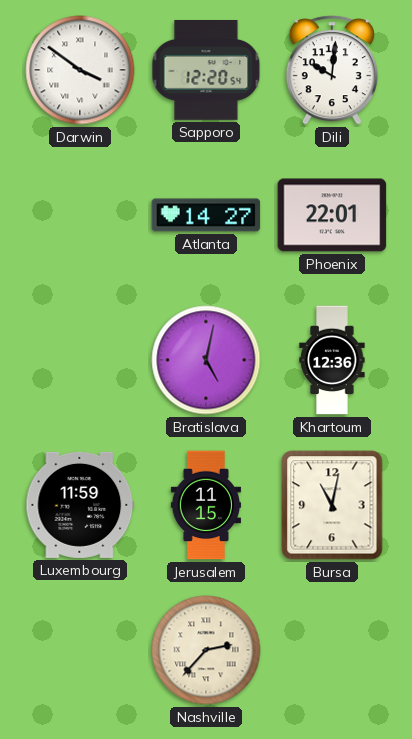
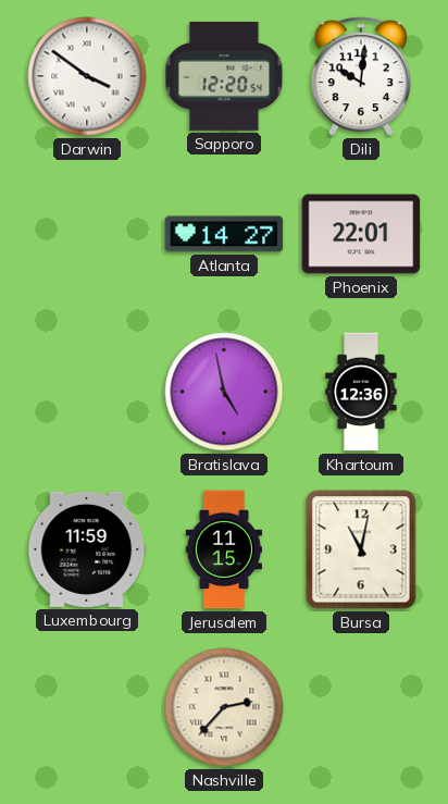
Bratislava: 5:02 -> 4:58
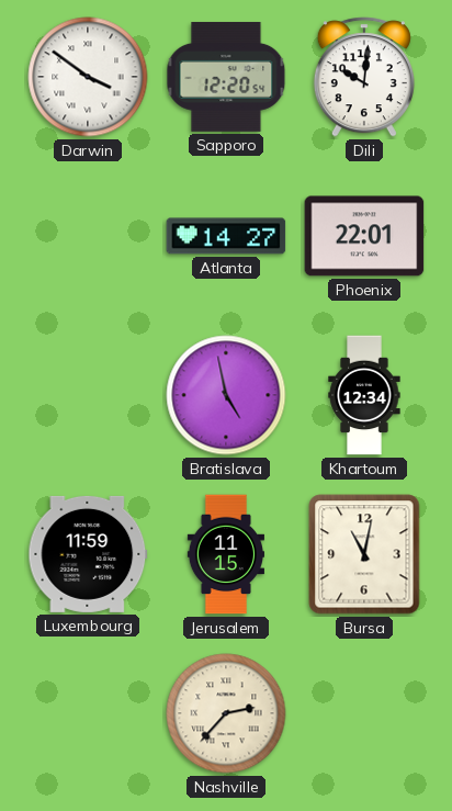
Khartoum: 12:36 -> 12:34
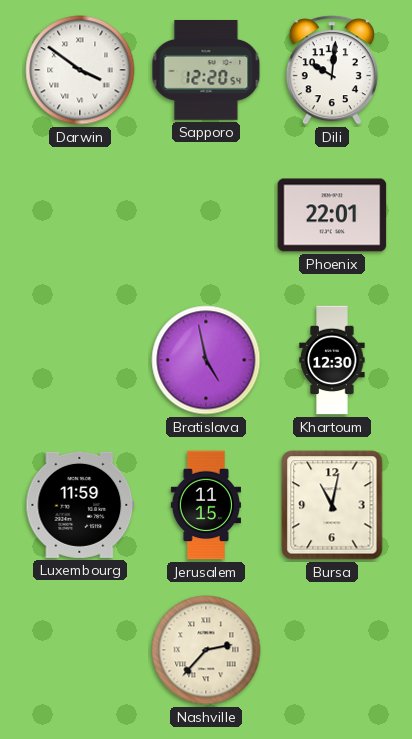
Atlanta: 14:27 -> none
Khartoum: 12:34 -> 12:30
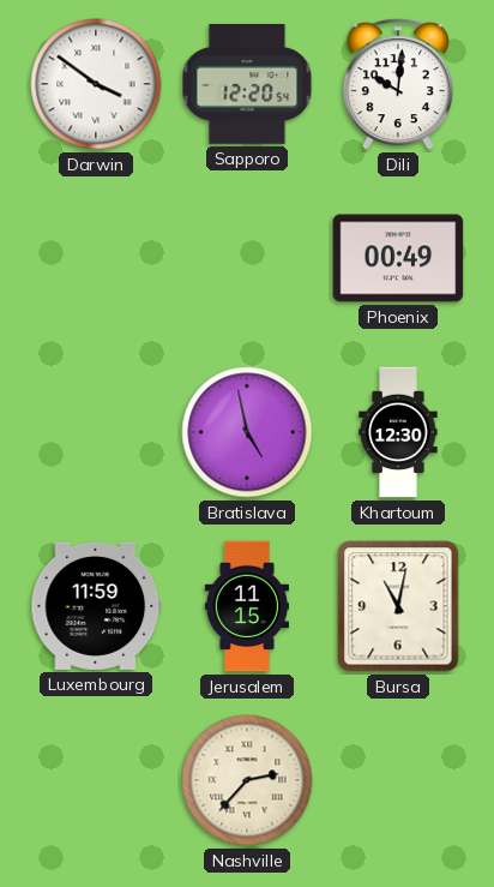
Phoenix: 22:01 -> 00:49
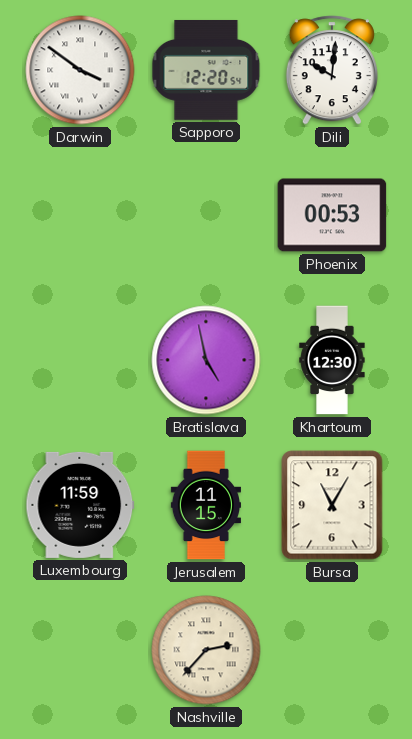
Phoenix: 00:49 -> 00:53
Bursa: 11:02 -> 11:05
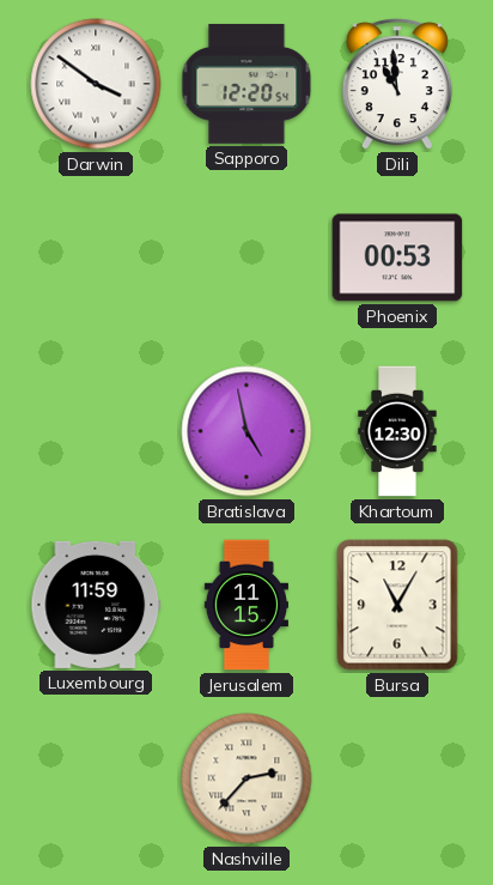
Dili: 10:01 -> 10:59
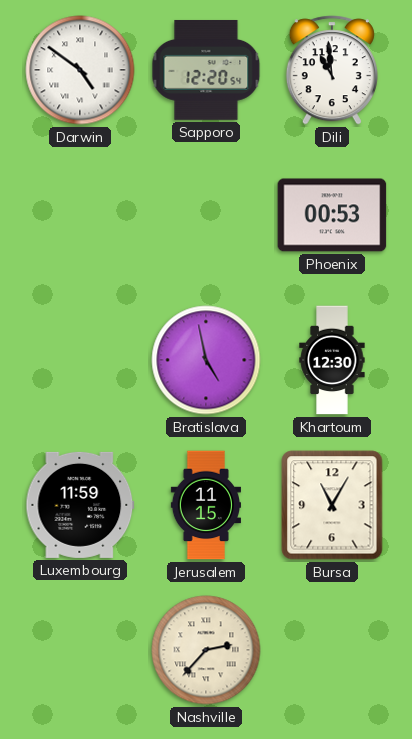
Darwin: 3:51 -> 4:51
